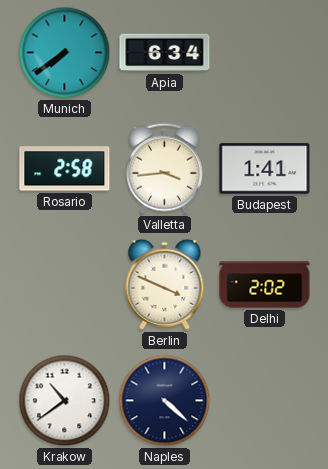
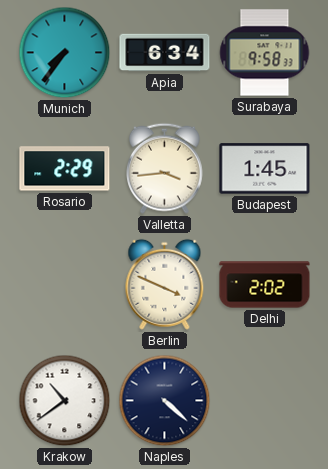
Munich: 7:39 -> 7:36
Surabaya: none -> 9:58
Rosario: 2:58 -> 2:29
Budapest: 1:41 -> 1:45
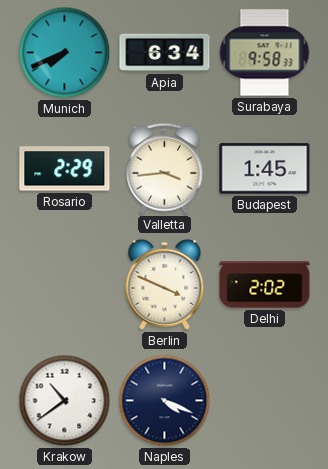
Munich: 7:36 -> 7:41
Naples: 4:22 -> 4:19
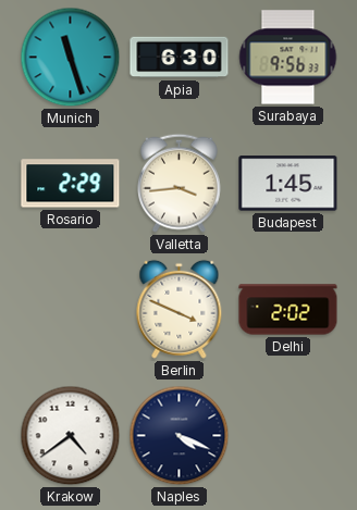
Munich: 7:41 -> 11:27
Apia: 6:34 -> 6:30
Surabaya: 9:58 -> 9:56
Krakow: 10:39 -> 4:39
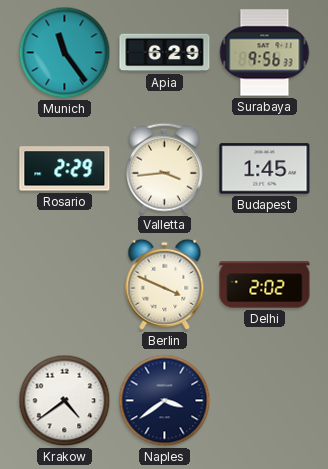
Munich: 11:27 -> 11:24
Apia: 6:30 -> 6:29
Naples: 4:19 -> 3:39
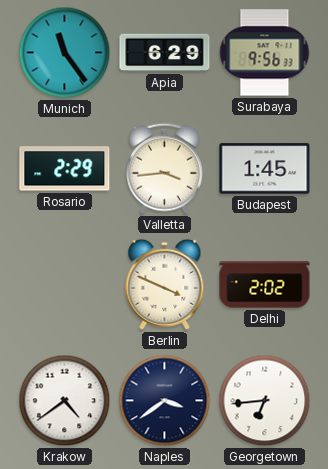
Georgetown: none -> 6:44
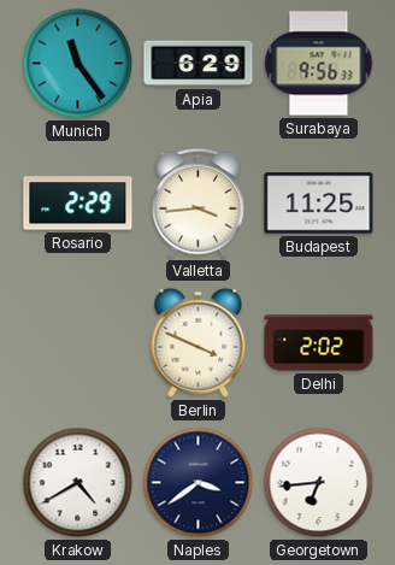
Budapest: 1:45 -> 11:25
Krakow: 4:39 -> 4:40
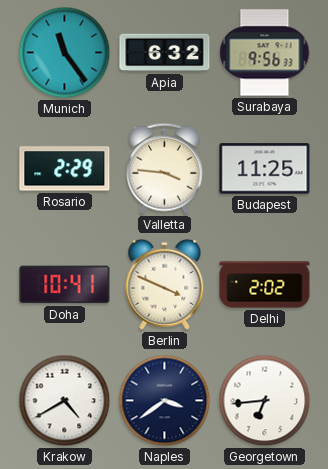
Apia: 6:29 -> 6:32
Valletta: 3:44 -> 3:46
Doha: none -> 10:41
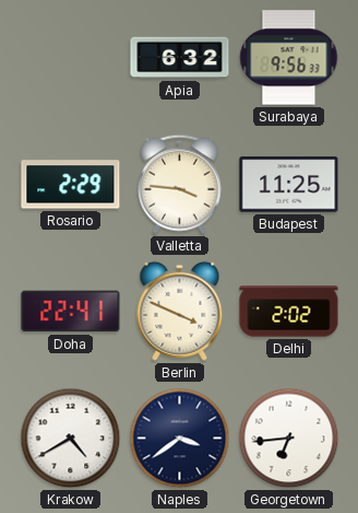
Munich: 11:24 -> none
Doha: 10:41 -> 22:41
